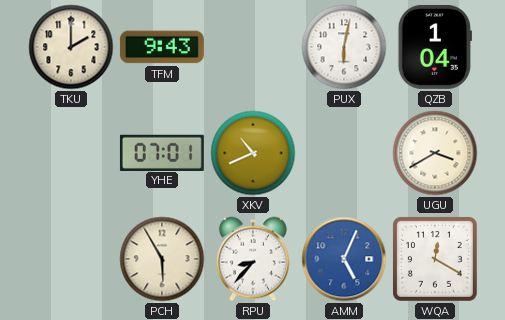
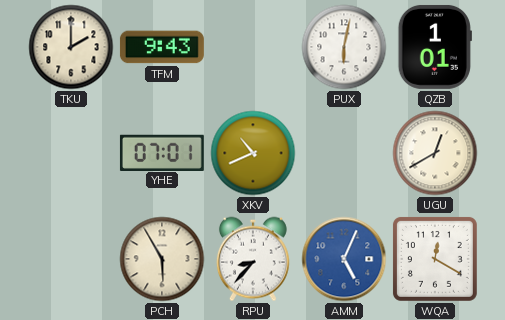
QZB: 1:04 -> 1:01
UGU: 3:40 -> 12:40
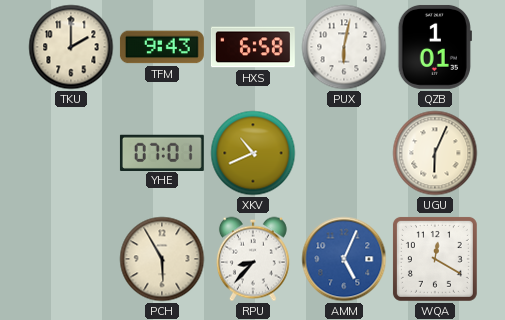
HXS: none -> 6:58
UGU: 12:40 -> 6:04
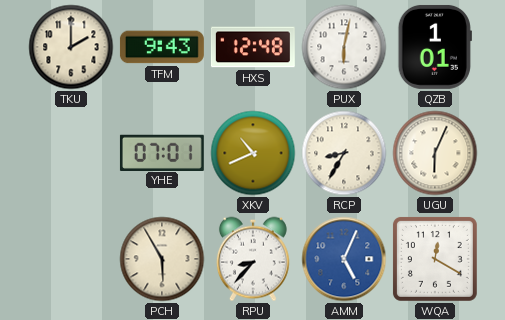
HXS: 6:58 -> 12:48
RCP: none -> 8:35
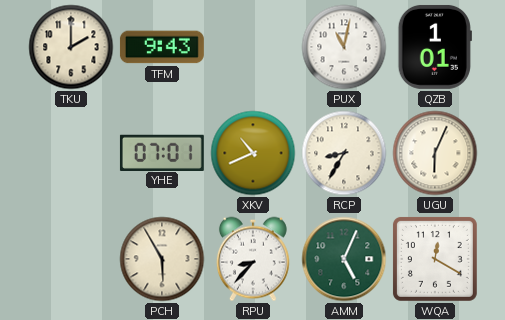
HXS: 12:48 -> none
PUX: 6:02 -> 11:02
AMM dial: blue -> green
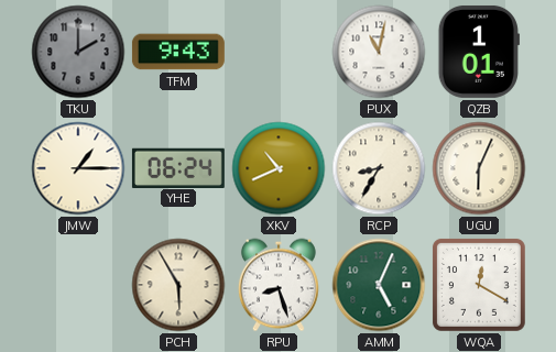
TKU dial: cream -> grey
JMW: none -> 1:15
YHE: 07:01 -> 06:24
RPU: 8:37 -> 8:27
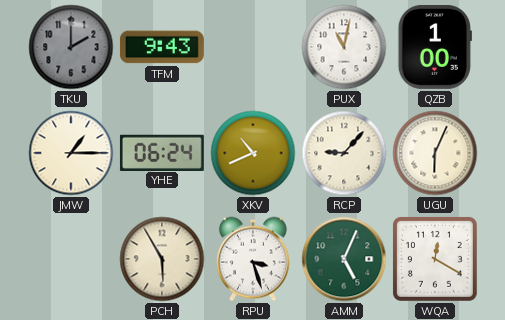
QZB: 1:01 -> 1:00
RCP: 8:35 -> 9:07
RPU: 8:27 -> 3:27
